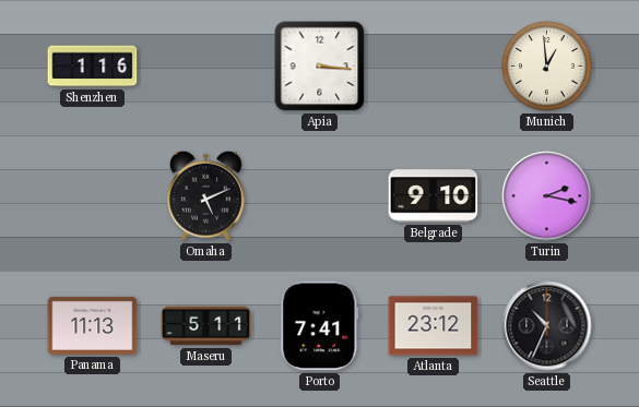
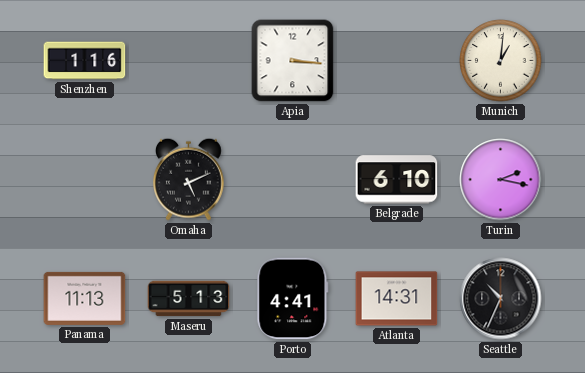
Munich: 12:59 -> 1:01
Belgrade: 9:10 -> 6:10
Maseru: 5:11 -> 5:13
Porto: 7:41 -> 4:41
Atlanta: 23:12 -> 14:31
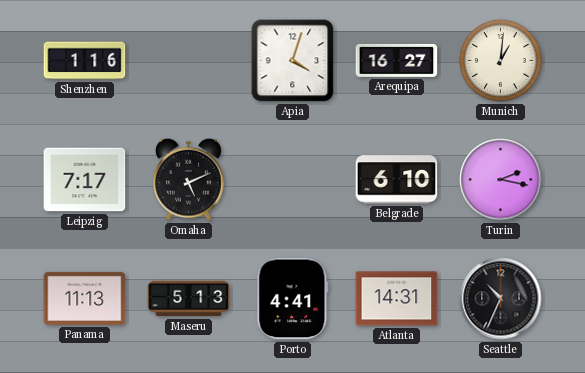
Apia: 3:16 -> 4:03
Arequipa: none -> 16:27
Leipzig: none -> 7:17
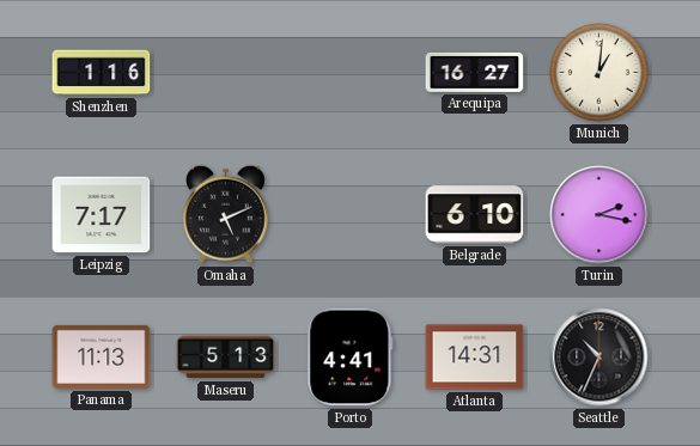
Apia: 4:03 -> none
